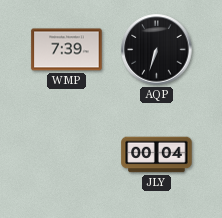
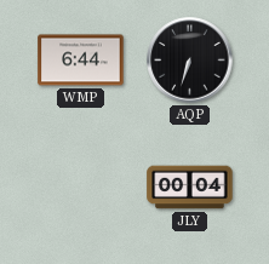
WMP: 7:39 -> 6:44
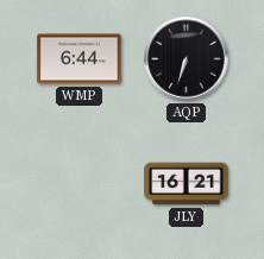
JLY: 00:04 -> 16:21
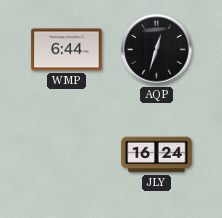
AQP: 6:33 -> 12:33
JLY: 16:21 -> 16:24
